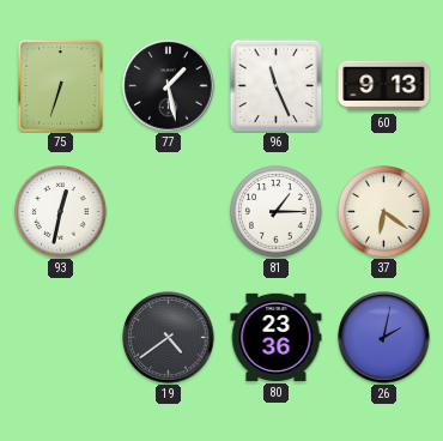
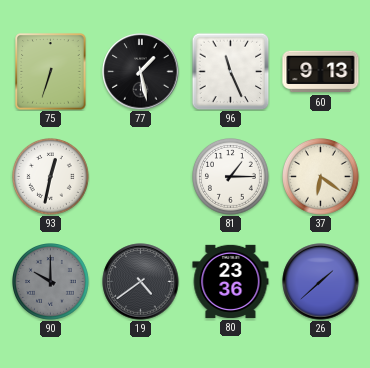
90: none -> 10:00
26: 2:02 -> 1:38
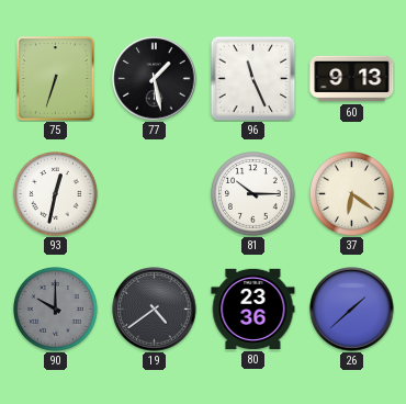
81: 1:15 -> 10:15
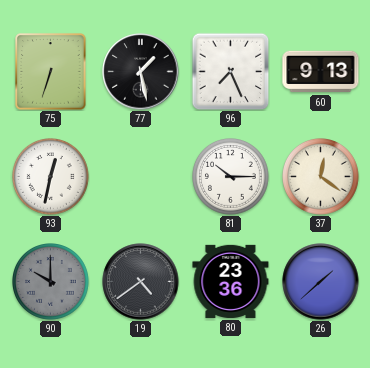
96: 11:26 -> 7:26
37: 6:21 -> 12:21
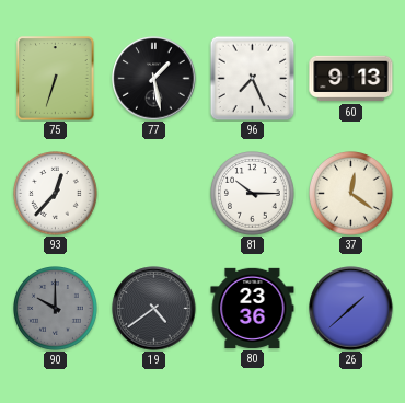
93: 12:32 -> 12:37
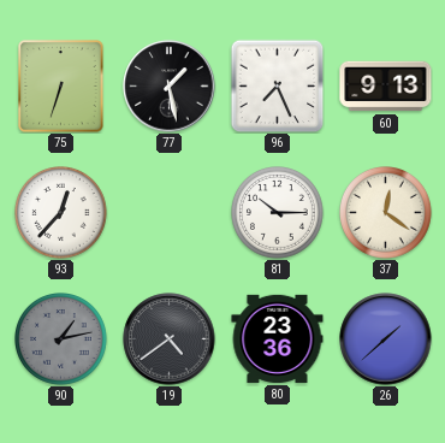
90: 10:00 -> 1:13
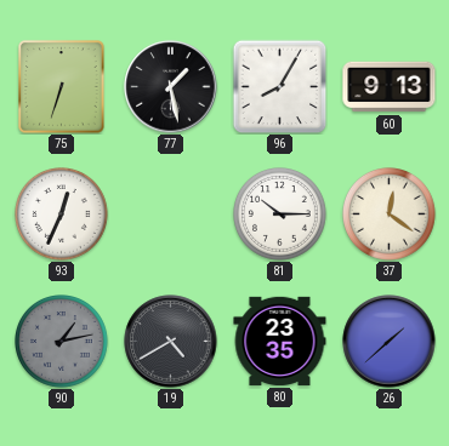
96: 7:26 -> 8:05
93: 12:37 -> 12:34
19: 4:39 -> 4:40
80: 23:36 -> 23:35
